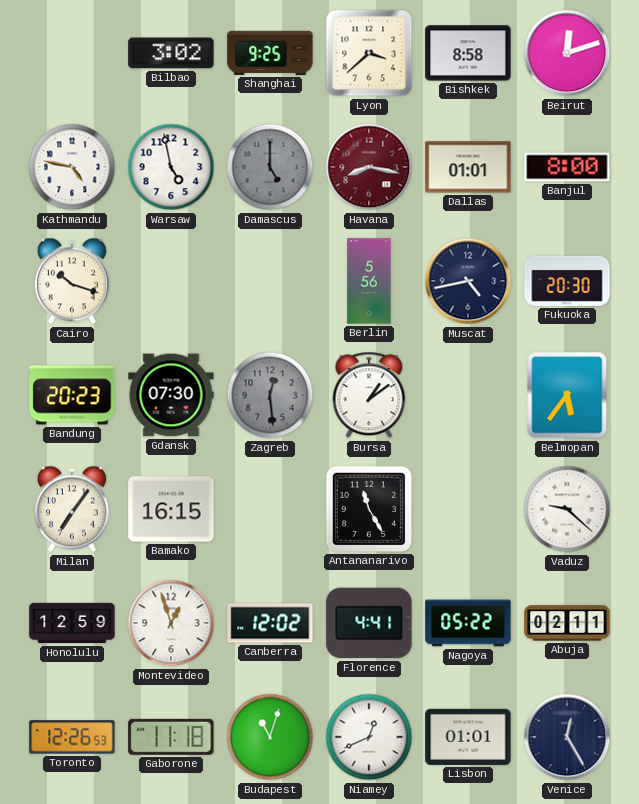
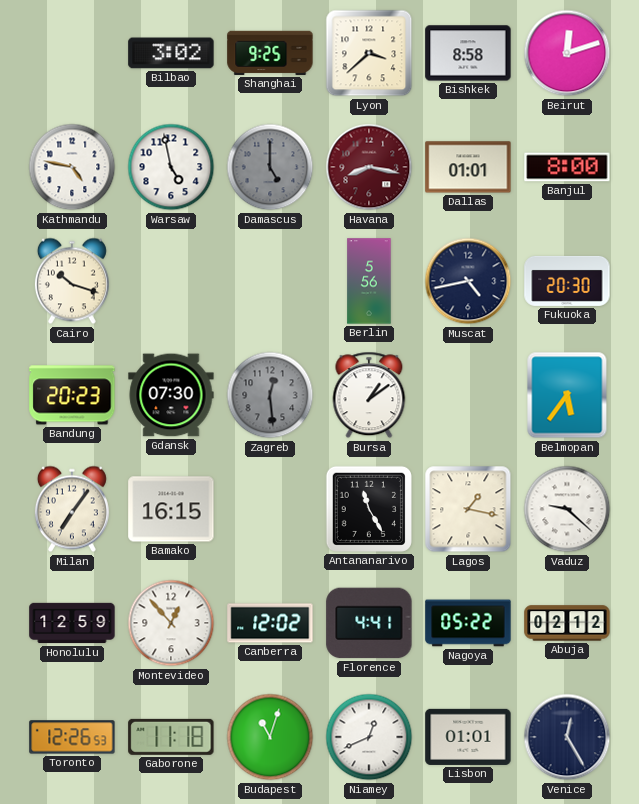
Lagos: none -> 1:17
Montevideo: 12:57 -> 12:53
Abuja: 02:11 -> 02:12
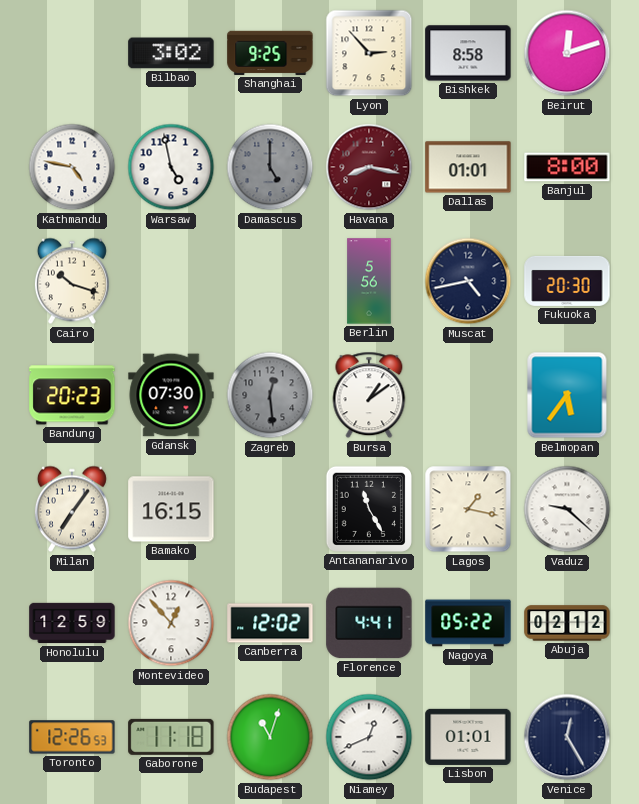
Lyon: 3:38 -> 2:53
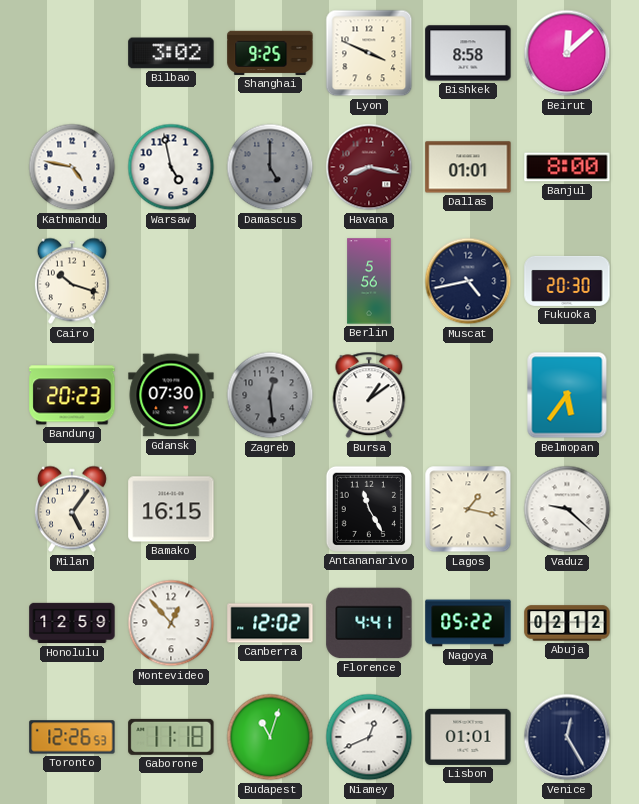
Lyon: 2:53 -> 3:49
Beirut: 12:12 -> 12:08
Milan: 7:06 -> 5:06
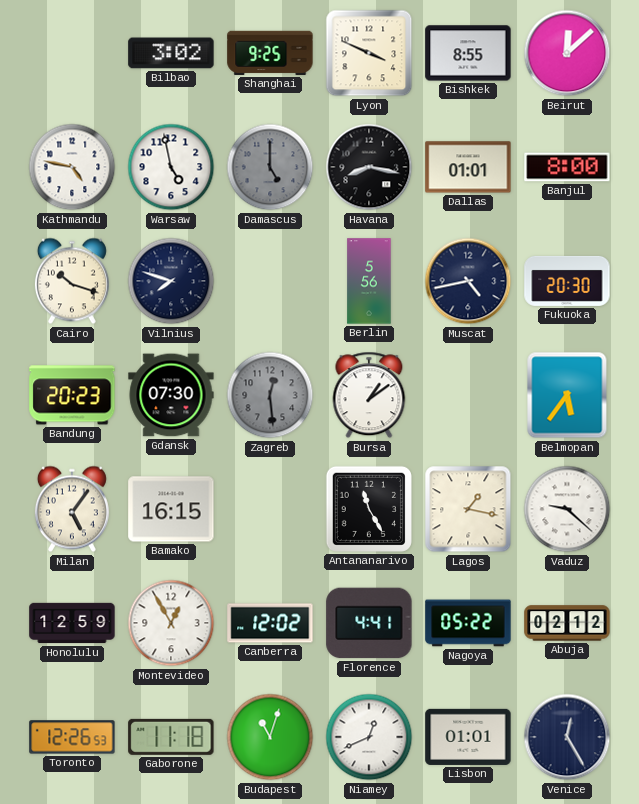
Bishkek: 8:58 -> 8:55
Havana dial: burgundy -> black
Vilnius: none -> 7:48
Montevideo: 12:53 -> 12:55
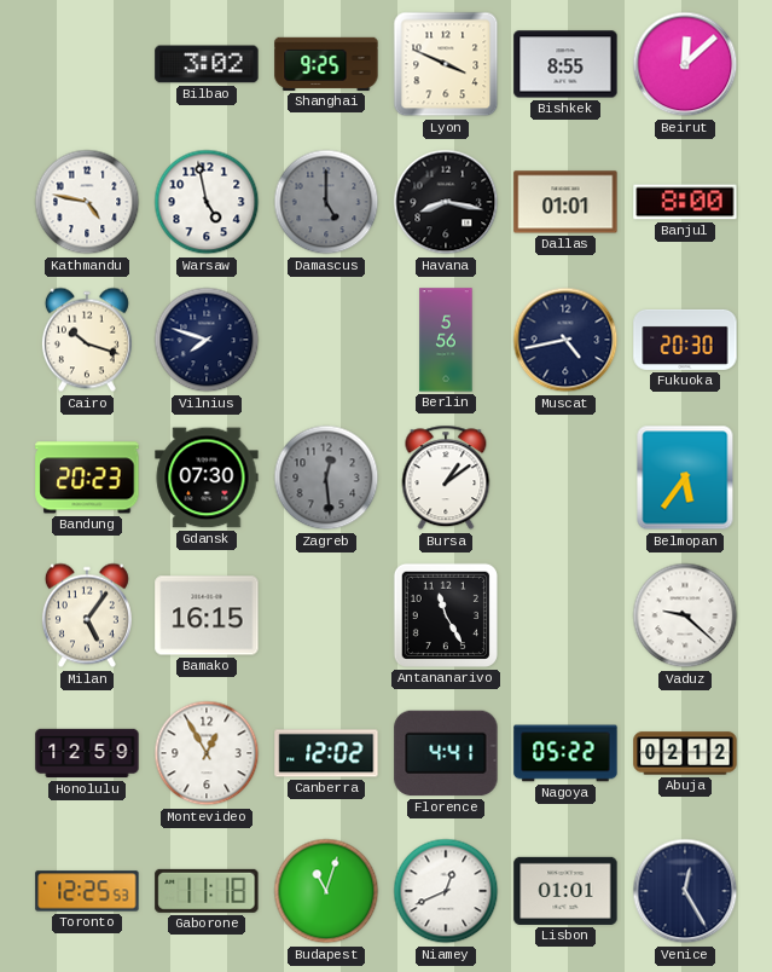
Lagos: 1:17 -> none
Toronto: 12:26 -> 12:25
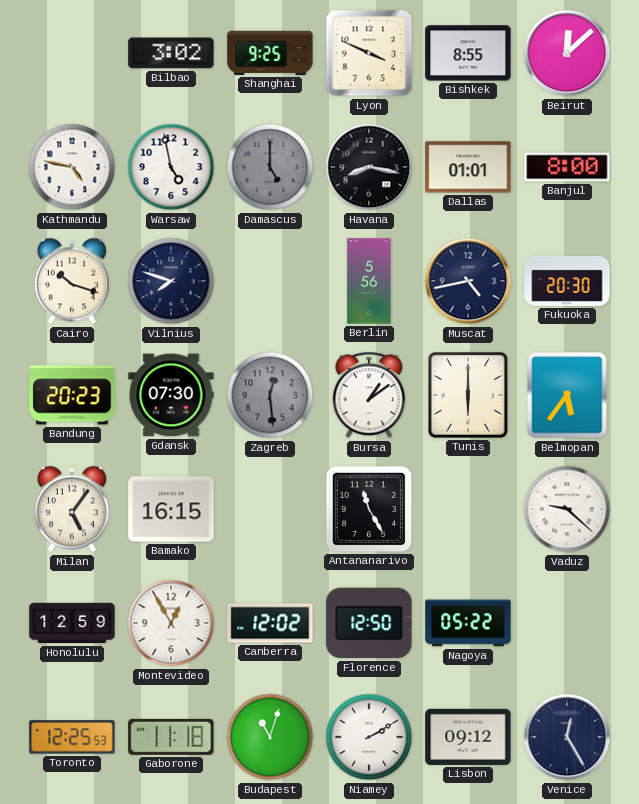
Tunis: none -> 6:00
Florence: 4:41 -> 12:50
Abuja: 02:12 -> none
Niamey: 12:41 -> 2:10
Lisbon: 01:01 -> 09:12
